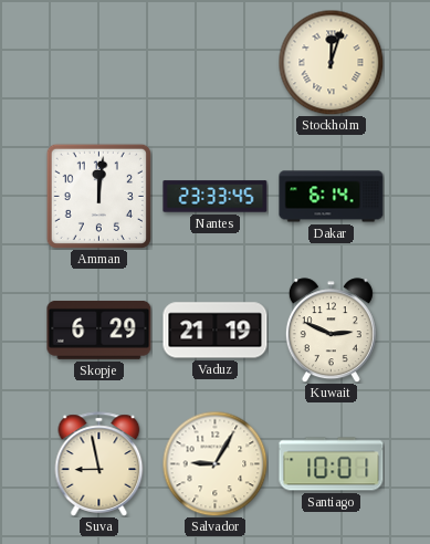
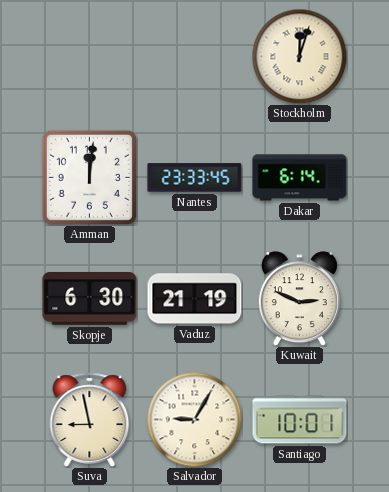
Skopje: 6:29 -> 6:30
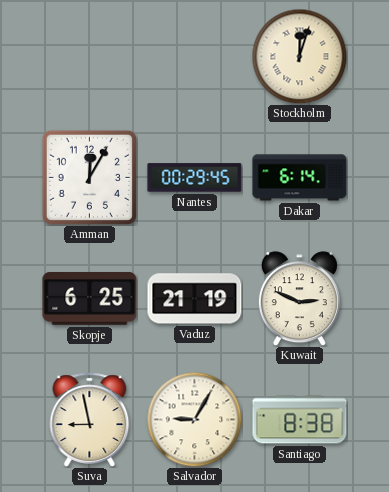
Amman: 12:01 -> 12:05
Nantes: 23:33 -> 00:29
Skopje: 6:30 -> 6:25
Santiago: 10:01 -> 8:38
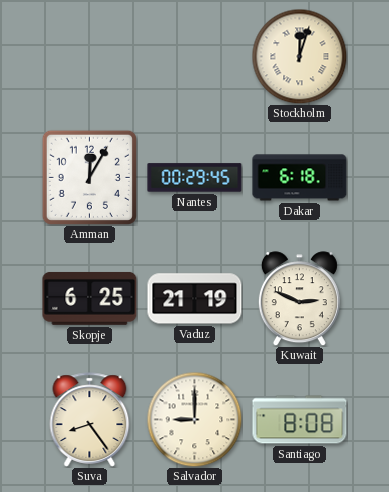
Dakar: 6:14 -> 6:18
Suva: 8:58 -> 8:24
Salvador: 9:05 -> 9:00
Santiago: 8:38 -> 8:08
